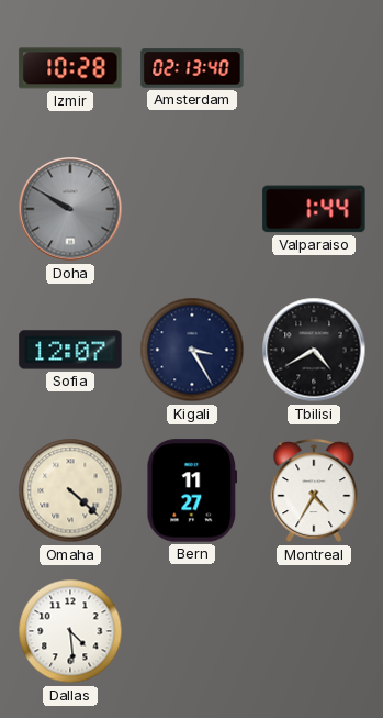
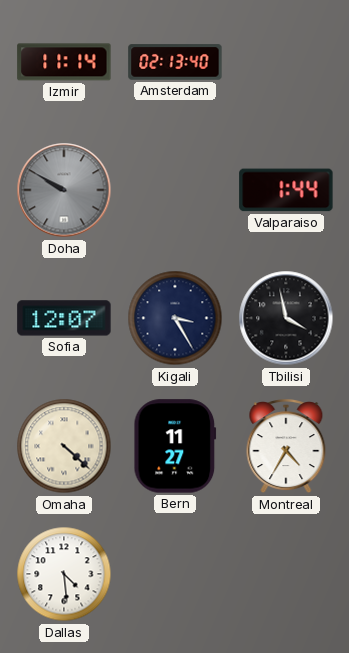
Izmir: 10:28 -> 11:14
Tbilisi: 4:40 -> 3:58
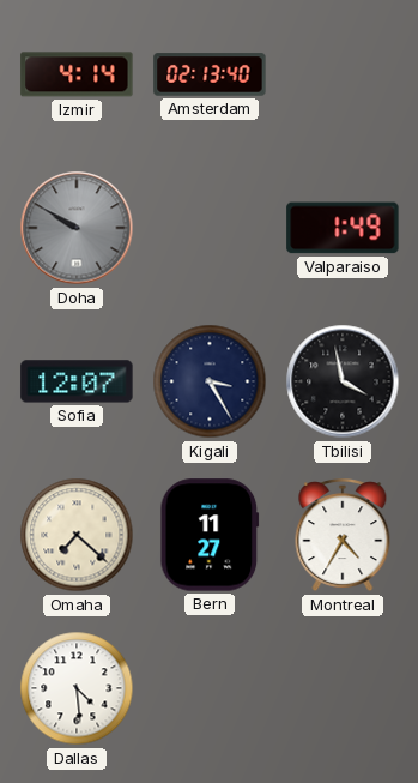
Izmir: 11:14 -> 4:14
Valparaiso: 1:44 -> 1:49
Omaha: 4:22 -> 7:22
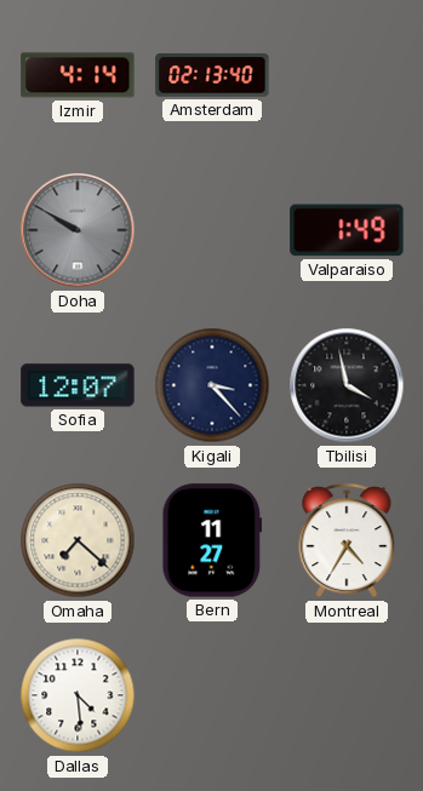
Kigali: 3:25 -> 3:23
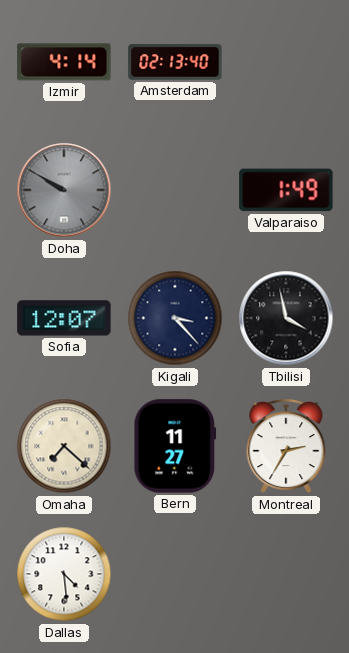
Montreal: 4:35 -> 2:35
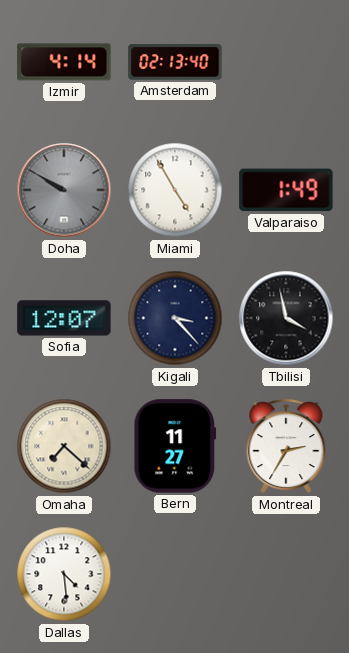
Miami: none -> 4:55
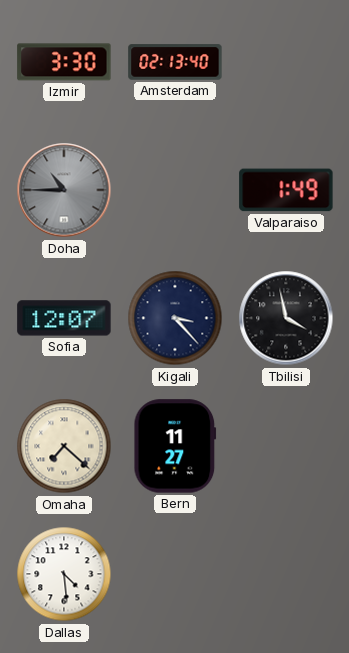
Izmir: 4:14 -> 3:30
Doha: 9:50 -> 10:45
Miami: 4:55 -> none
Montreal: 2:35 -> none
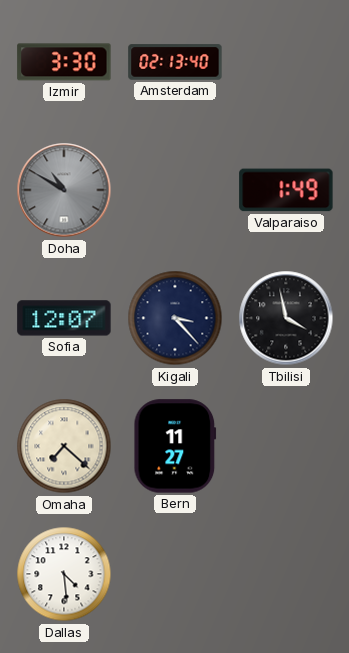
Doha: 10:45 -> 10:50
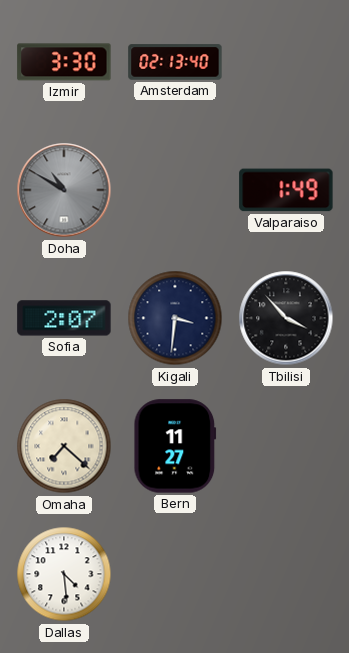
Sofia: 12:07 -> 2:07
Kigali: 3:23 -> 3:31
Tbilisi: 3:58 -> 3:53
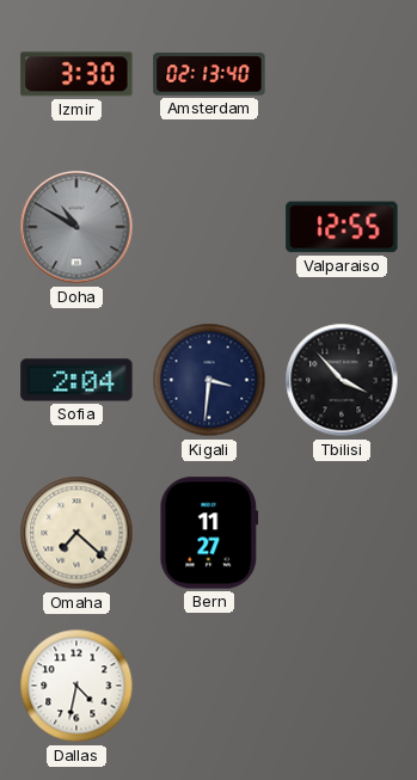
Valparaiso: 1:49 -> 12:55
Sofia: 2:07 -> 2:04
Dallas: 4:29 -> 4:32
